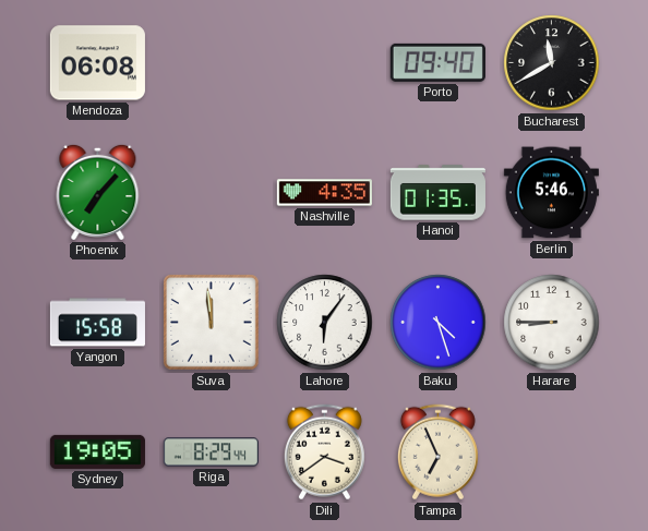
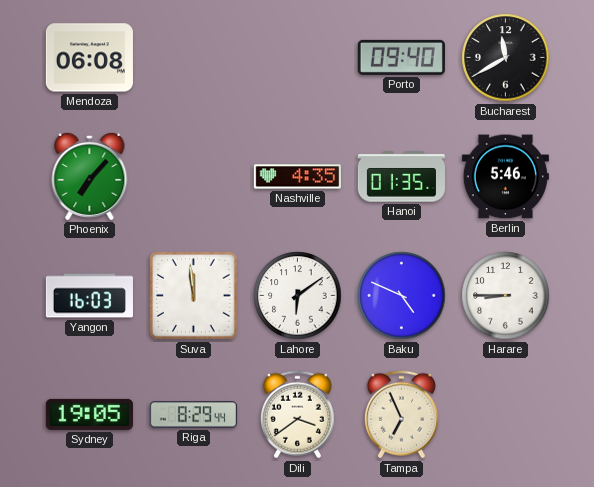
Yangon: 15:58 -> 16:03
Lahore: 6:06 -> 6:09
Baku: 4:27 -> 4:49
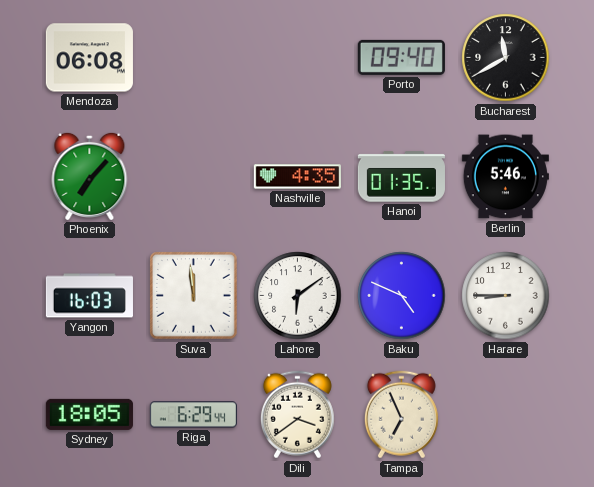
Sydney: 19:05 -> 18:05
Riga: 8:29 -> 6:29
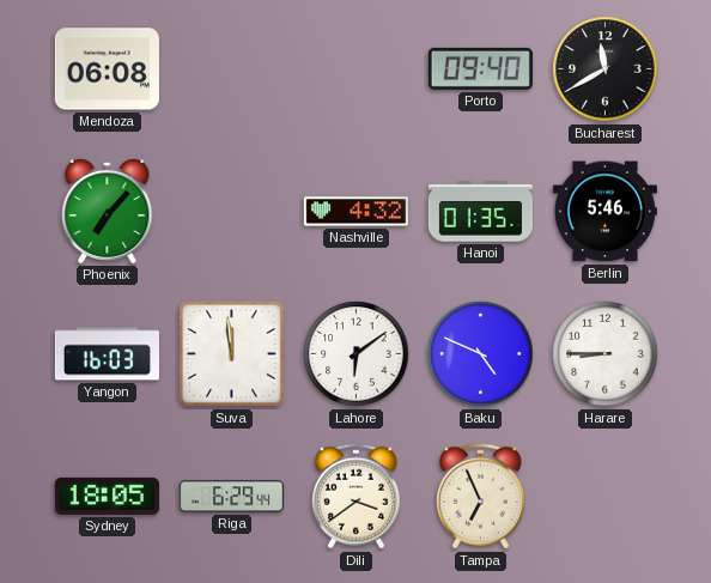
Nashville: 4:35 -> 4:32
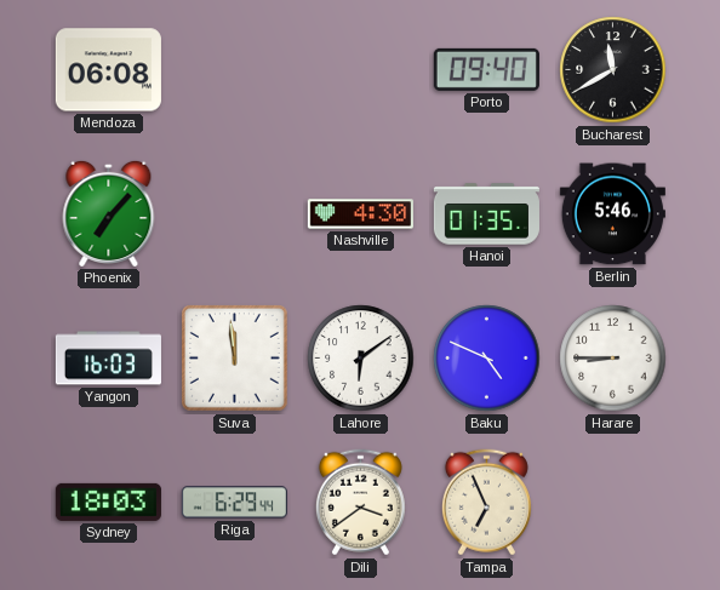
Nashville: 4:32 -> 4:30
Sydney: 18:05 -> 18:03
